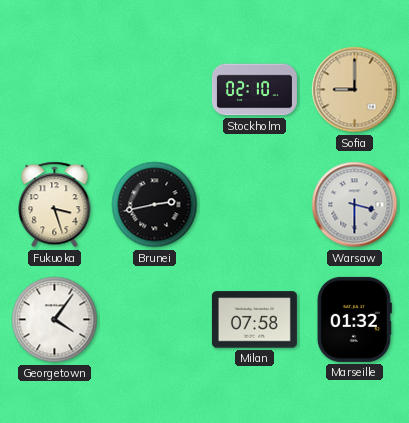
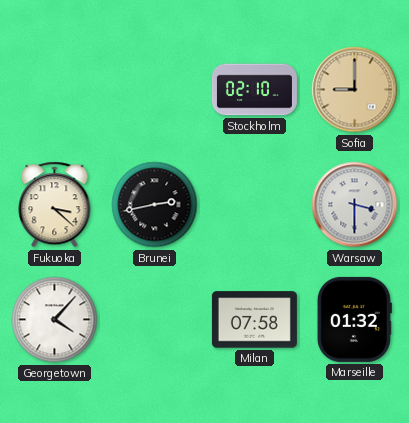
Fukuoka: 3:27 -> 3:22
Georgetown: 4:06 -> 4:07
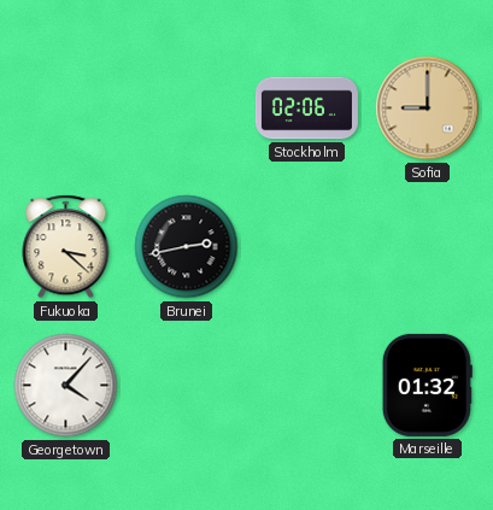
Stockholm: 02:10 -> 02:06
Warsaw: 3:30 -> none
Milan: 07:58 -> none
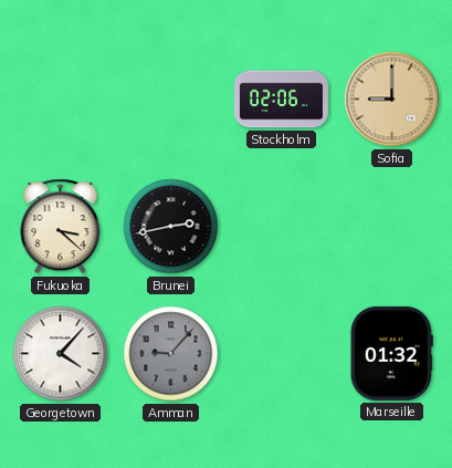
Amman: none -> 9:07
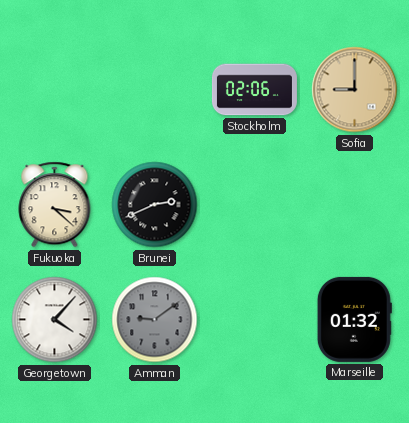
Brunei: 2:43 -> 2:41
Amman: 9:07 -> 9:09
